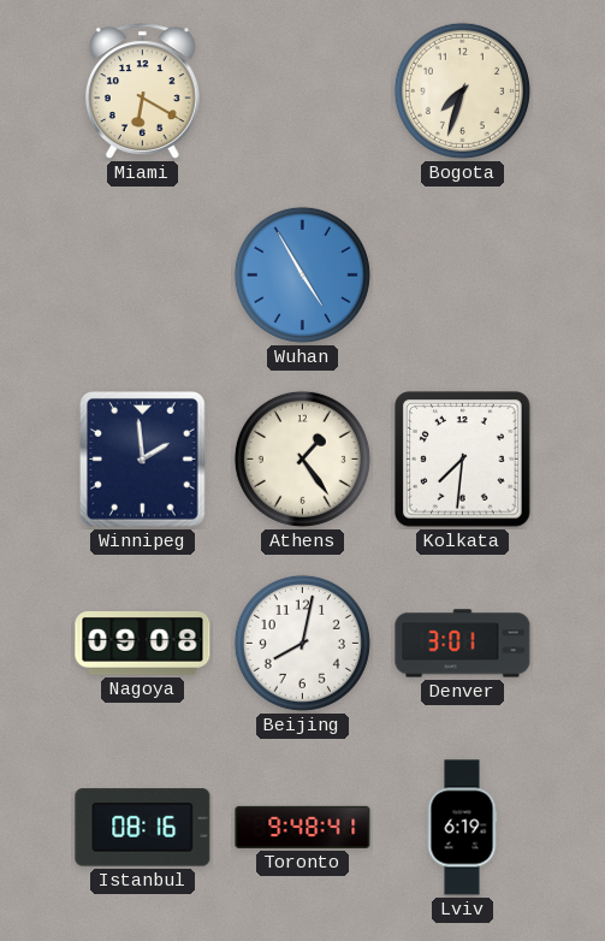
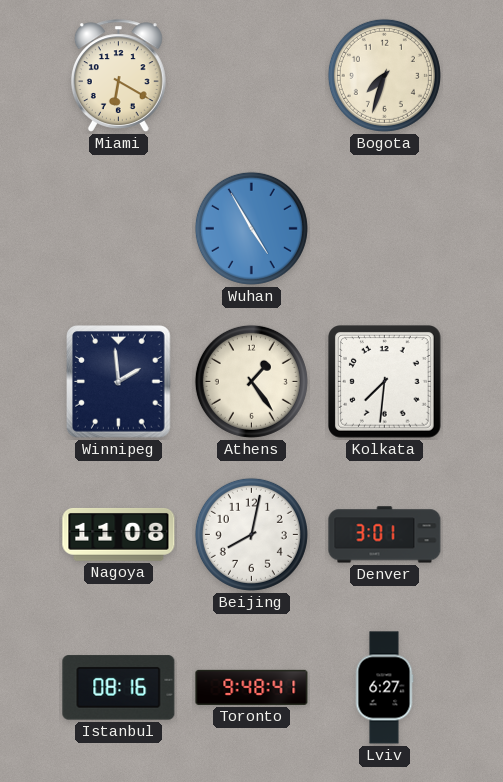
Nagoya: 09:08 -> 11:08
Lviv: 6:19 -> 6:27
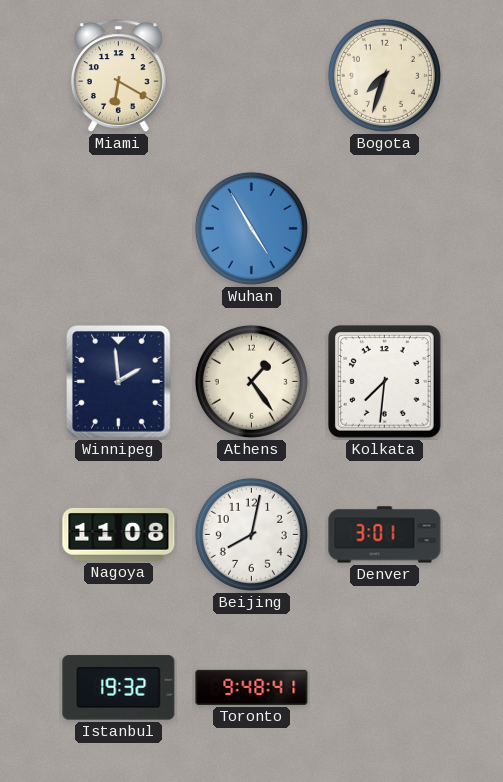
Istanbul: 08:16 -> 19:32
Lviv: 6:27 -> none
